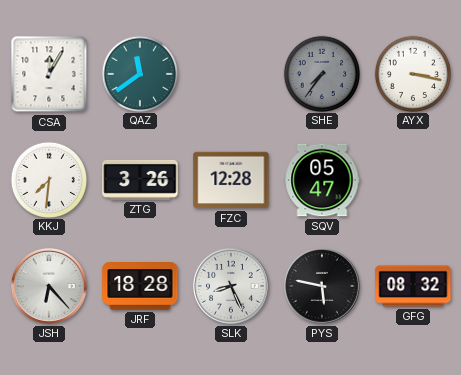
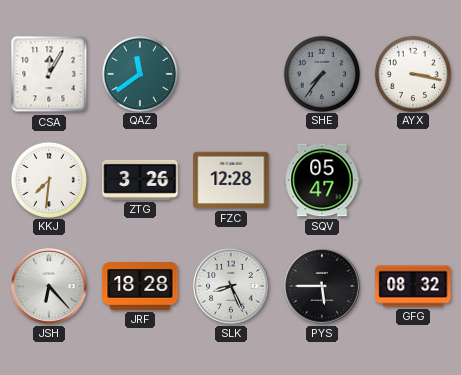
PYS: 5:47 -> 5:45
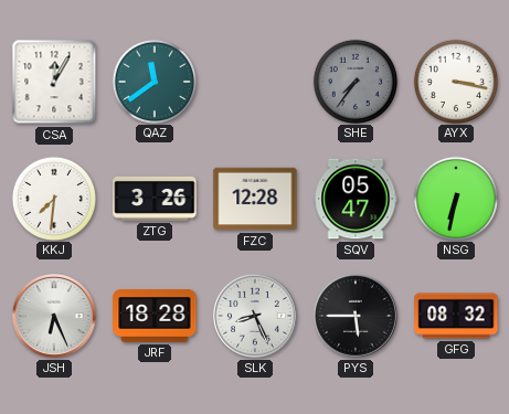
NSG: none -> 6:32
JSH: 6:23 -> 6:26
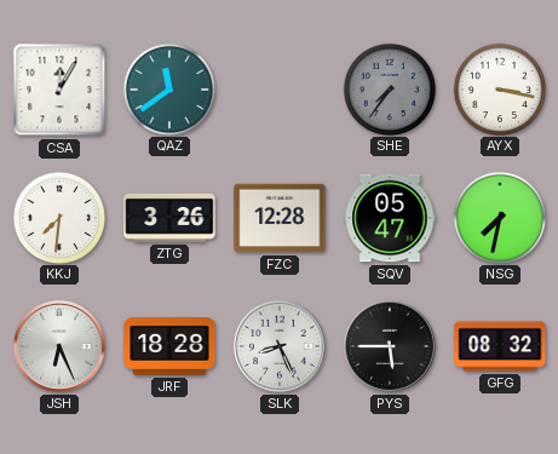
NSG: 6:32 -> 7:32
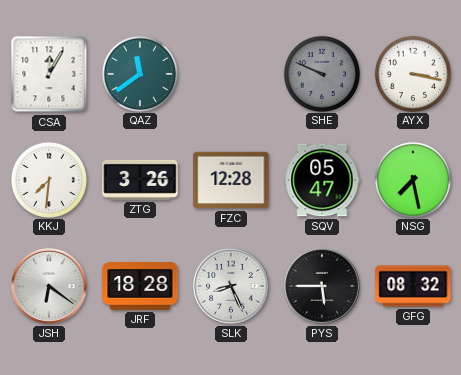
SHE: 7:36 -> 9:49
NSG: 7:32 -> 7:28
JSH: 6:26 -> 6:21
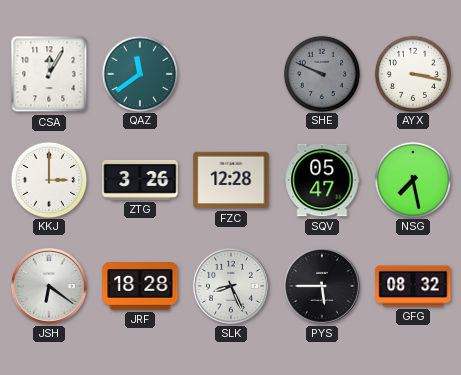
KKJ: 7:31 -> 3:00
